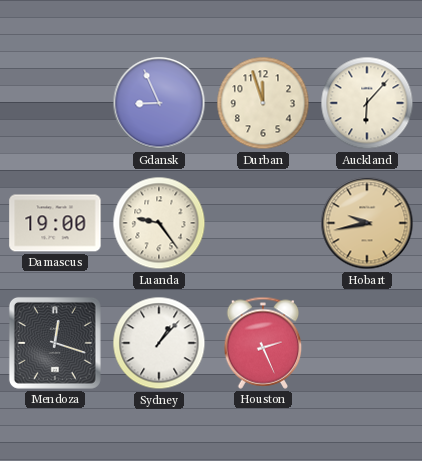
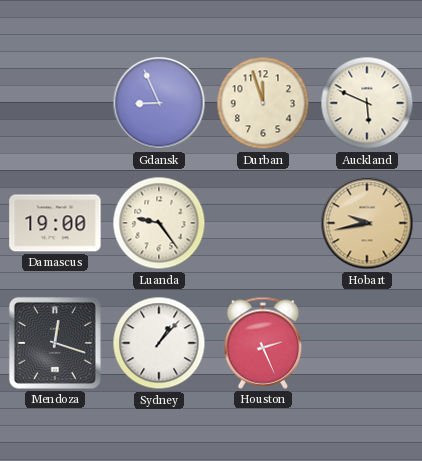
Auckland: 6:07 -> 5:49
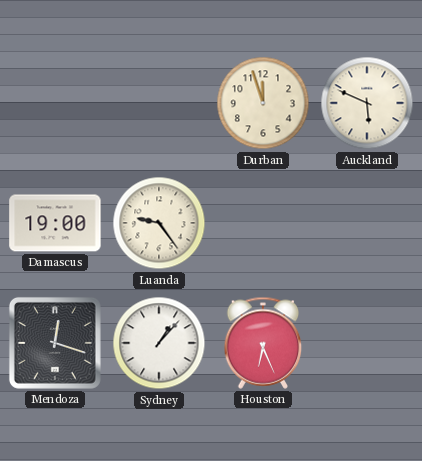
Gdansk: 8:56 -> none
Hobart: 9:43 -> none
Houston: 2:26 -> 6:26
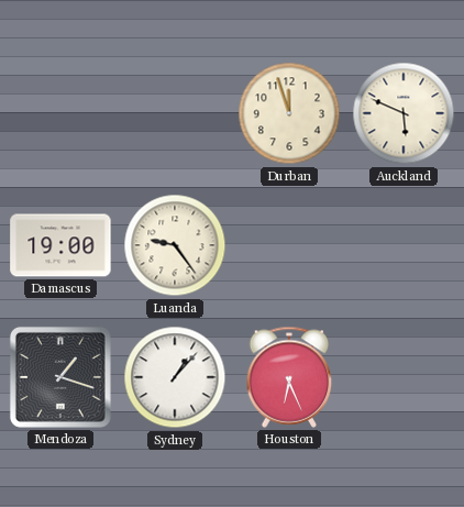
Mendoza: 12:18 -> 1:18
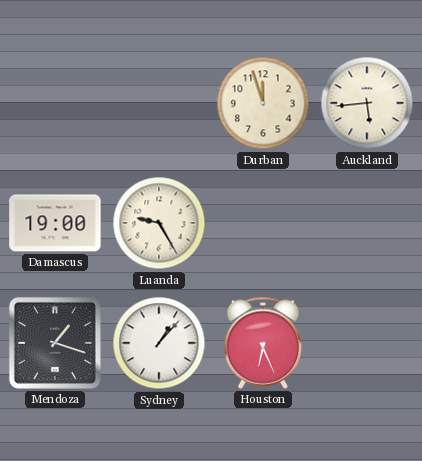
Auckland: 5:49 -> 5:44
Luanda: 9:24 -> 9:25
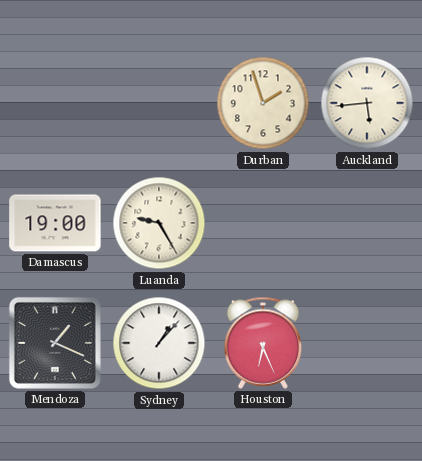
Durban: 11:57 -> 1:57
Mendoza: 1:18 -> 1:19
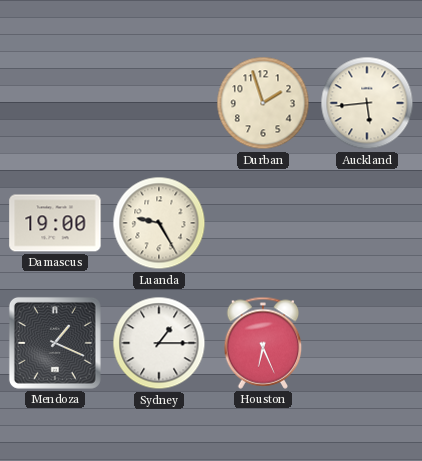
Sydney: 1:07 -> 1:15
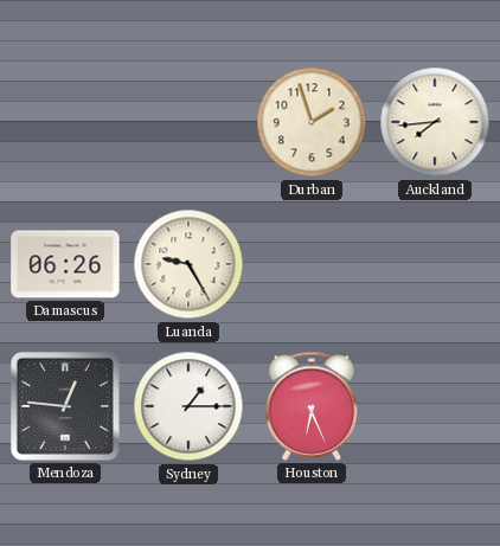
Auckland: 5:44 -> 7:44
Damascus: 19:00 -> 06:26
Mendoza: 1:19 -> 12:46
